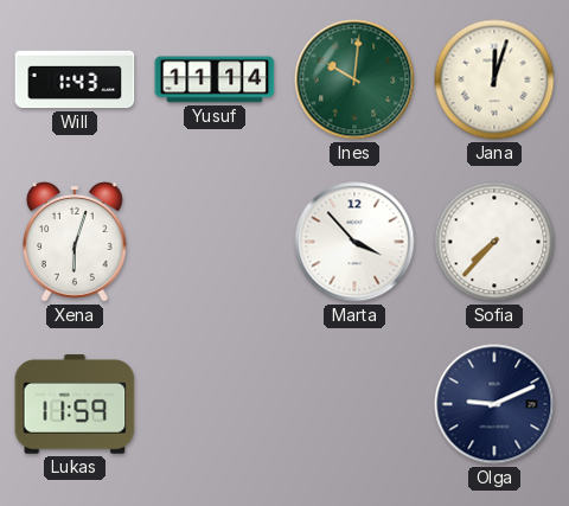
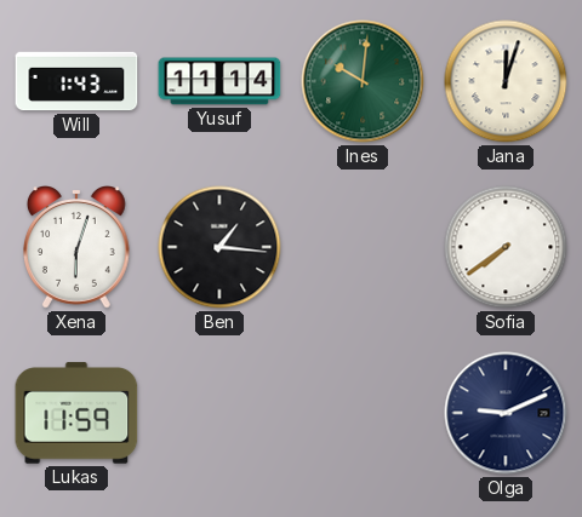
Ben: none -> 1:16
Marta: 3:53 -> none
Sofia: 7:37 -> 7:39
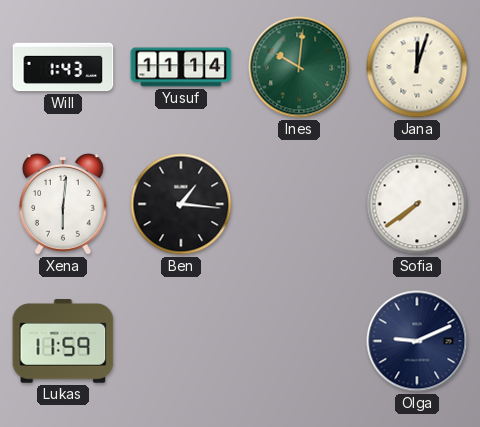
Xena: 6:03 -> 6:01
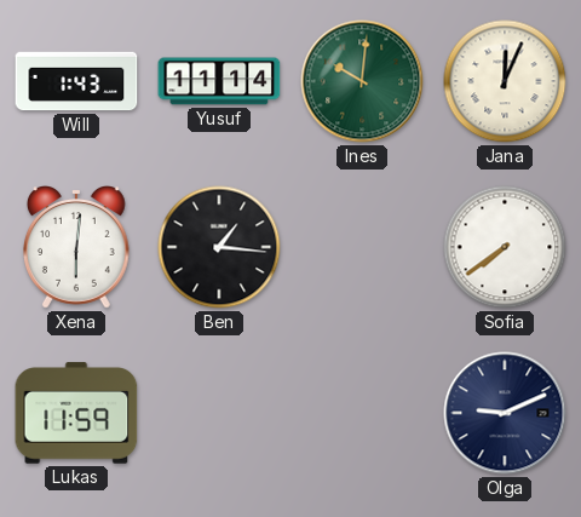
Jana: 12:03 -> 12:04
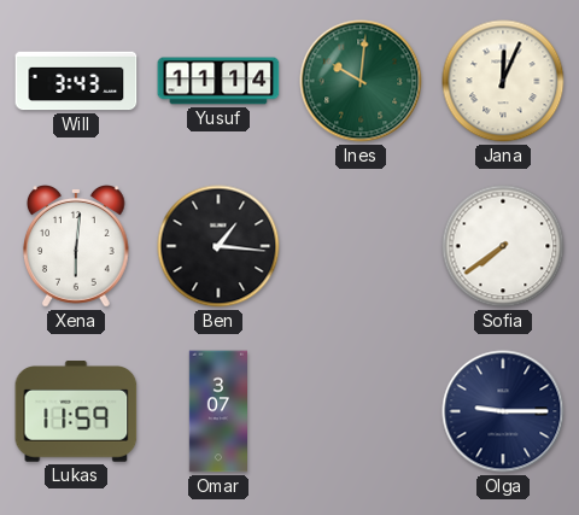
Will: 1:43 -> 3:43
Omar: none -> 3:07
Olga: 9:11 -> 9:15
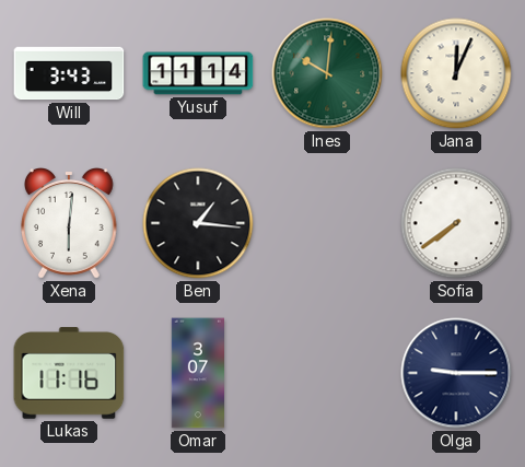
Lukas: 11:59 -> 11:16
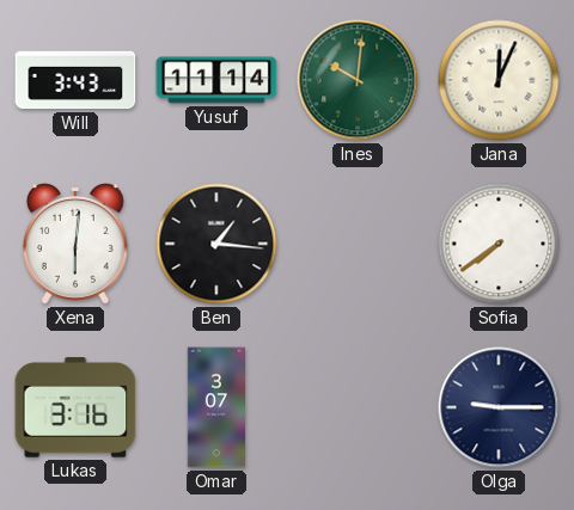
Lukas: 11:16 -> 3:16
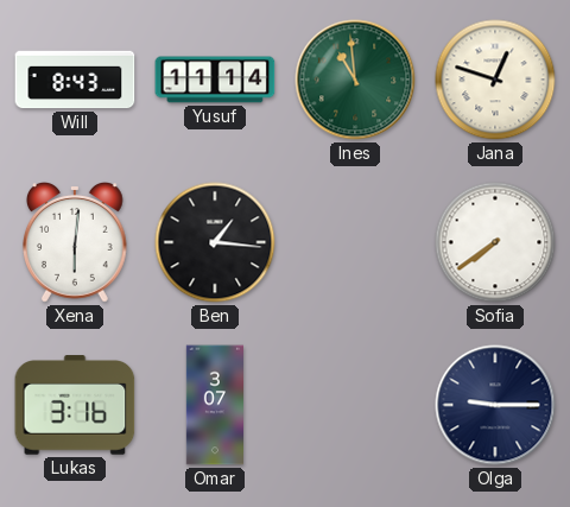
Will: 3:43 -> 8:43
Ines: 10:01 -> 10:59
Jana: 12:04 -> 12:48
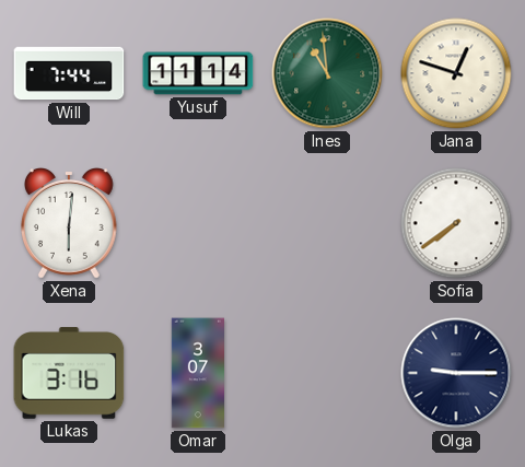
Will: 8:43 -> 7:44
Ben: 1:16 -> none
